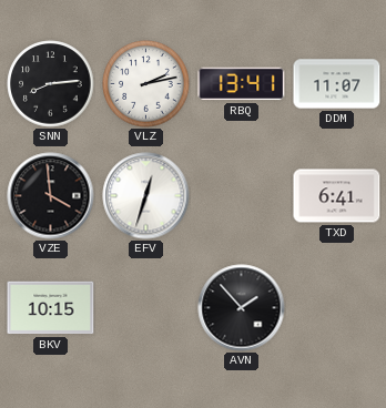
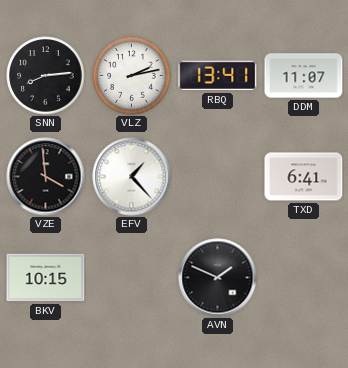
EFV: 12:33 -> 1:23
AVN: 1:53 -> 1:49
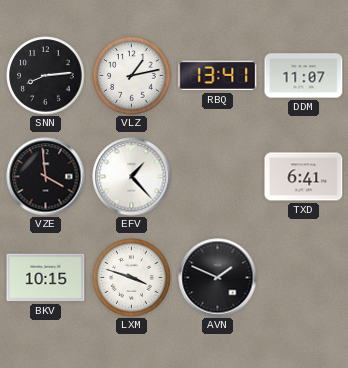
VLZ: 2:13 -> 1:13
LXM: none -> 3:48
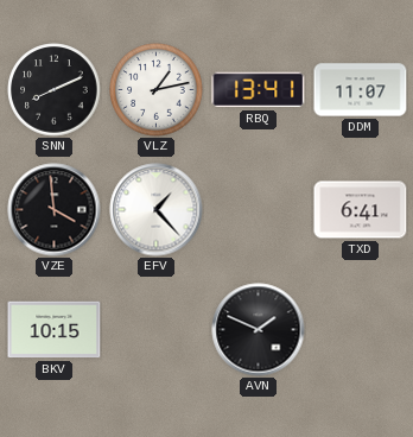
SNN: 8:14 -> 8:11
LXM: 3:48 -> none
